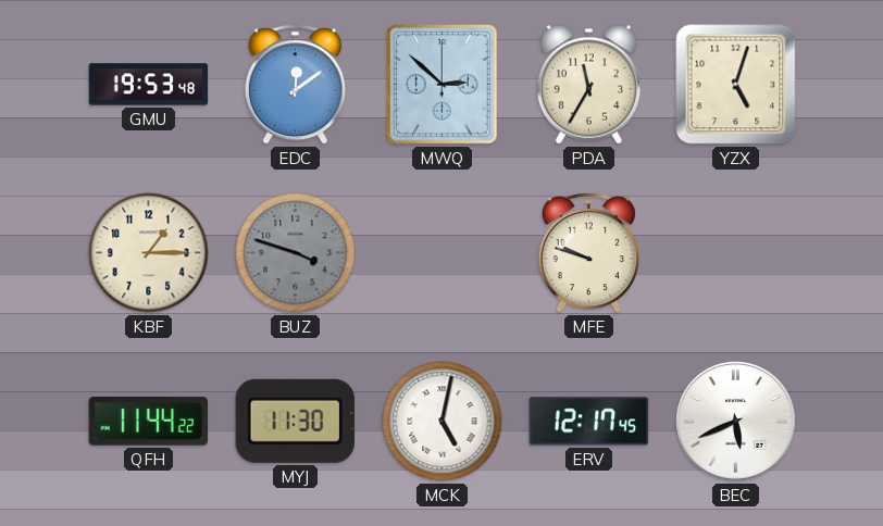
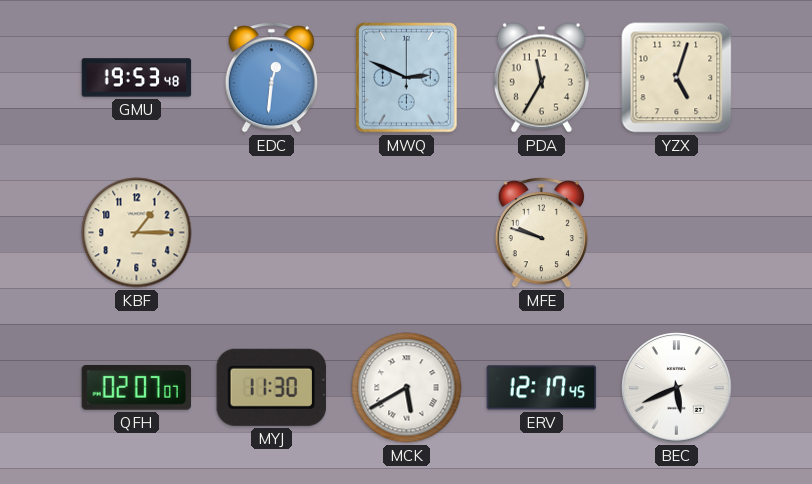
EDC: 12:09 -> 12:31
MWQ: 2:52 -> 2:49
BUZ: 3:48 -> none
QFH: 11:44 -> 02:07
MCK: 5:02 -> 5:40
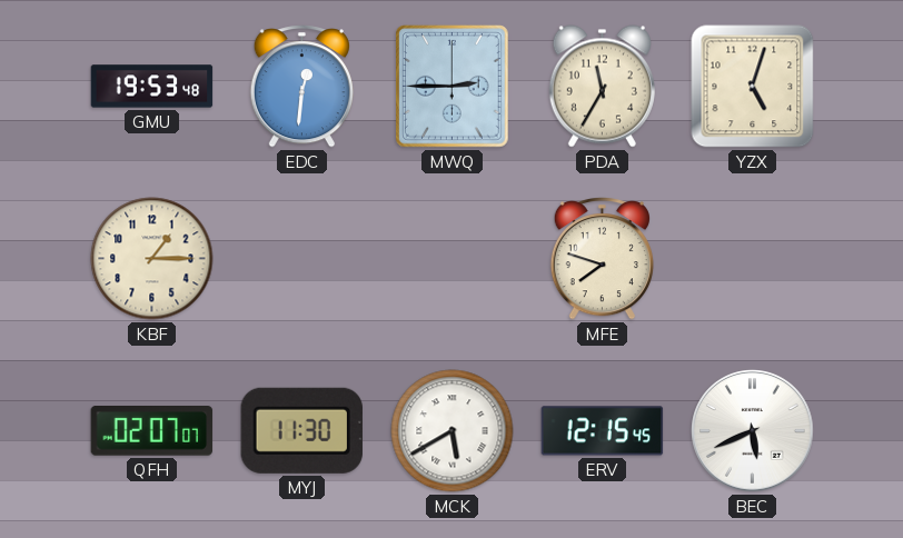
MWQ: 2:49 -> 2:45
MFE: 9:48 -> 7:48
ERV: 12:17 -> 12:15
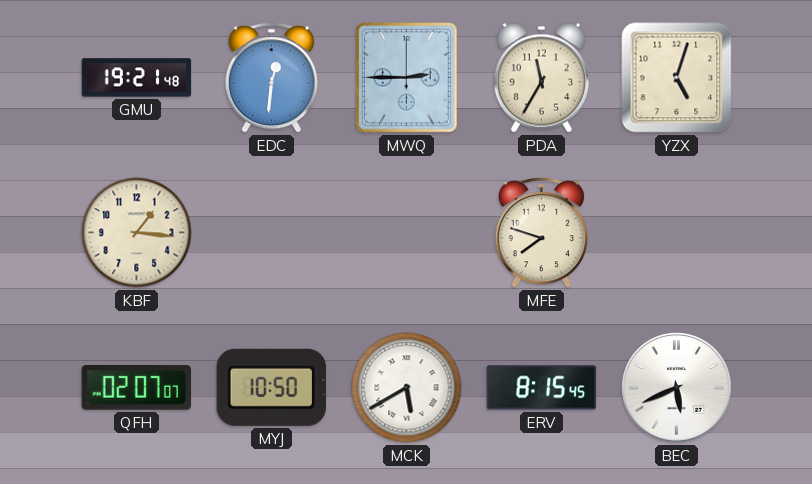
GMU: 19:53 -> 19:21
KBF: 1:15 -> 1:16
MYJ: 11:30 -> 10:50
ERV: 12:15 -> 8:15
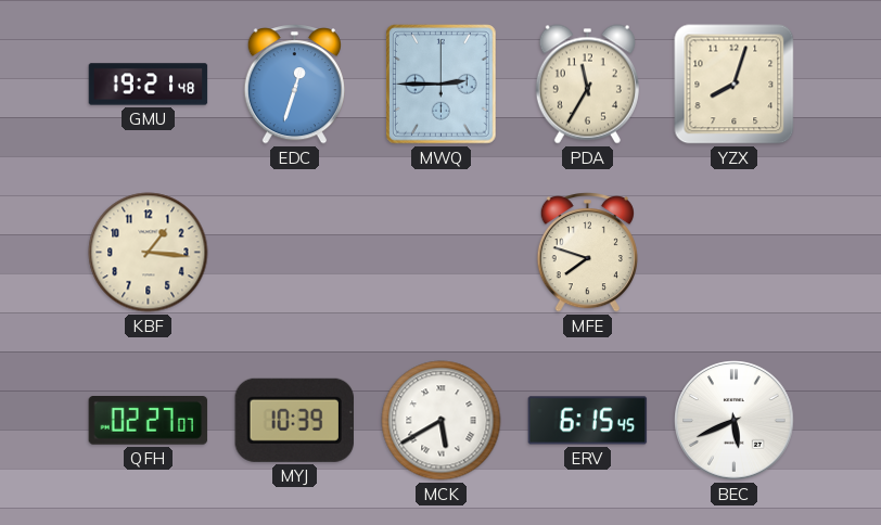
EDC: 12:31 -> 12:33
YZX: 5:03 -> 8:03
QFH: 02:07 -> 02:27
MYJ: 10:50 -> 10:39
ERV: 8:15 -> 6:15
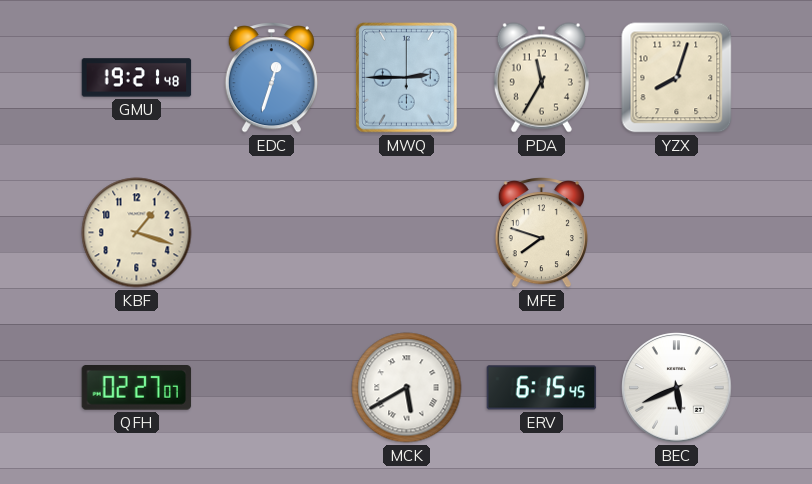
KBF: 1:16 -> 1:18
MYJ: 10:39 -> none
